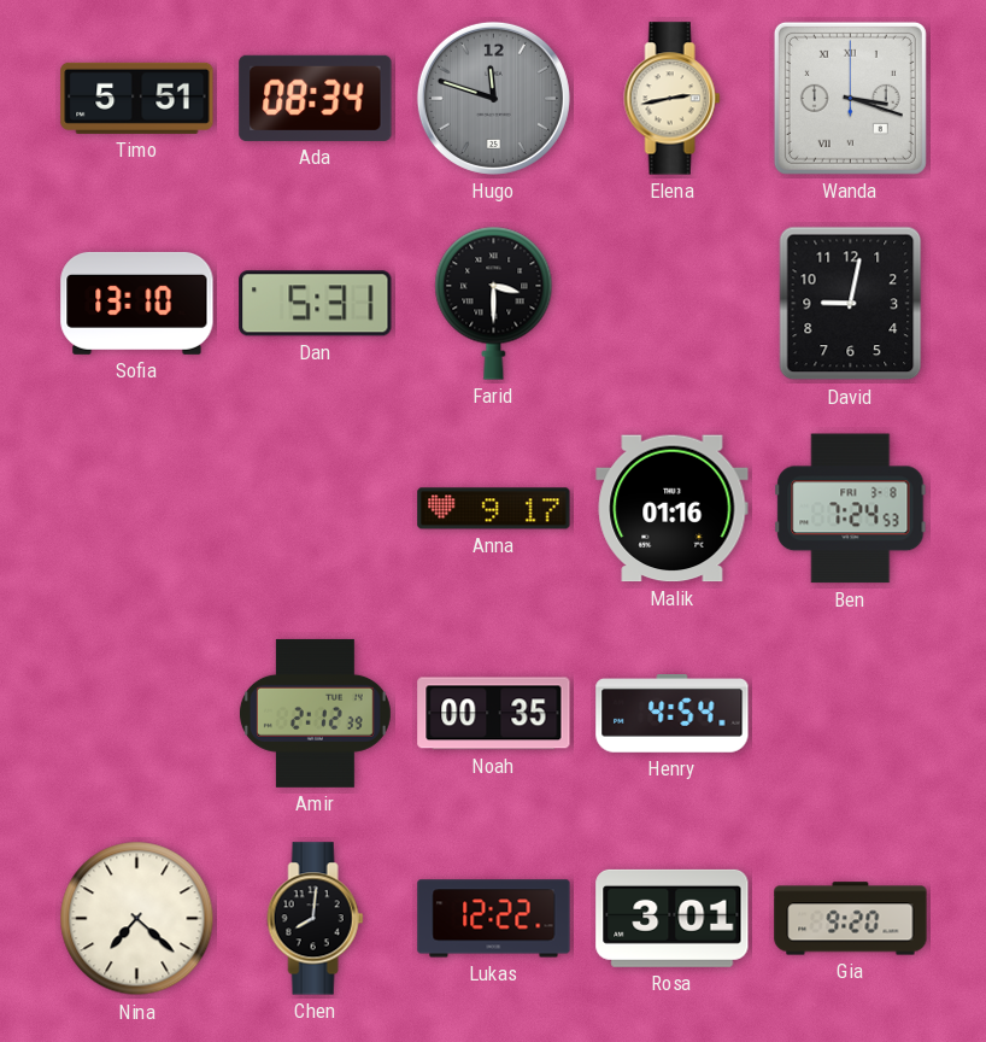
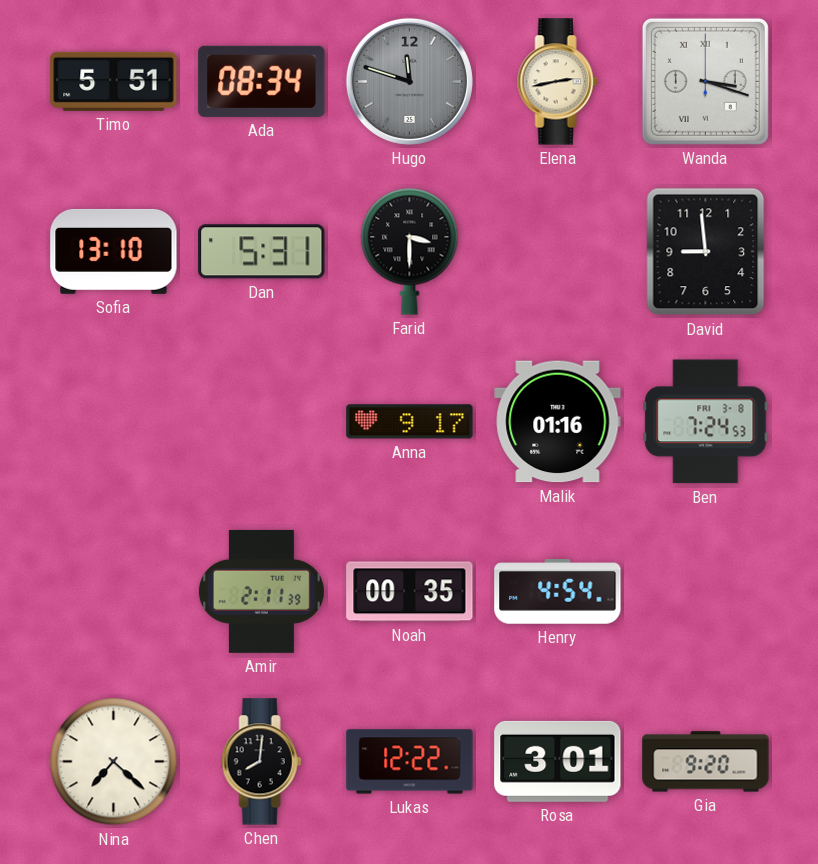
David: 9:02 -> 8:59
Amir: 2:12 -> 2:11
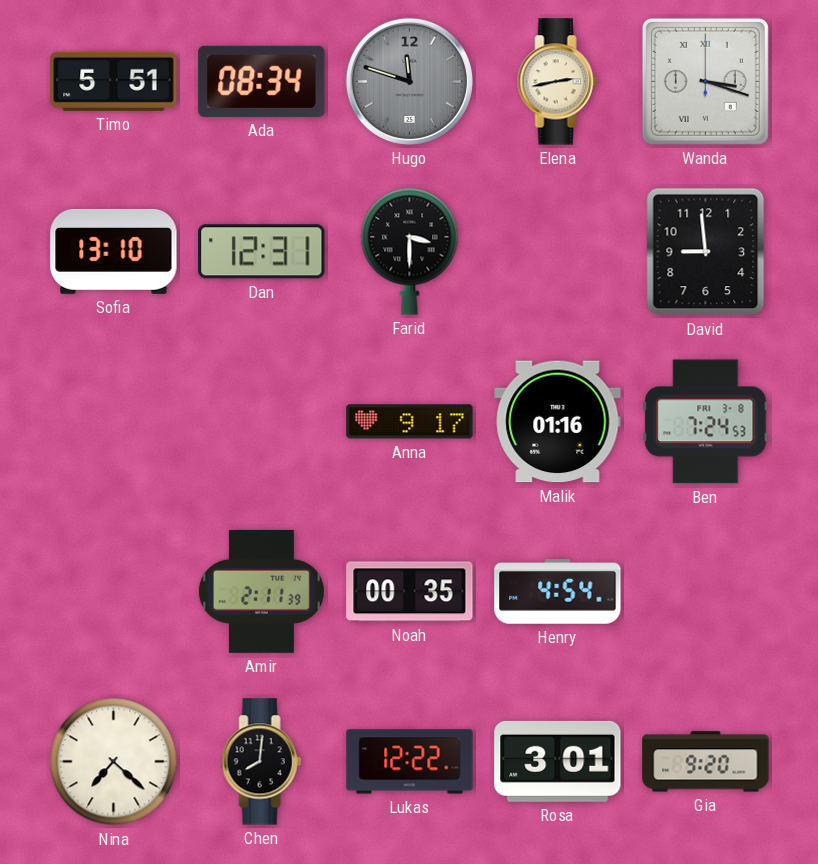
Dan: 5:31 -> 12:31
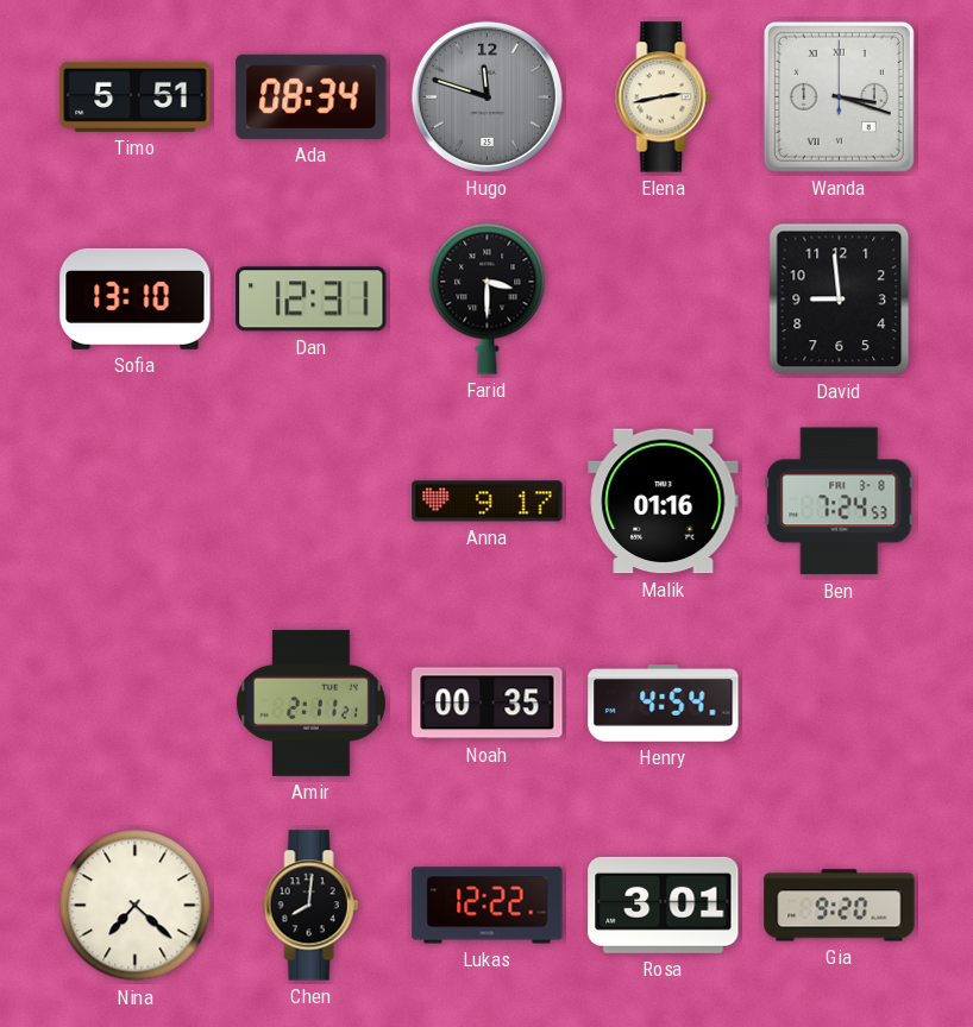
Amir: 2:11:39 -> 2:11:21
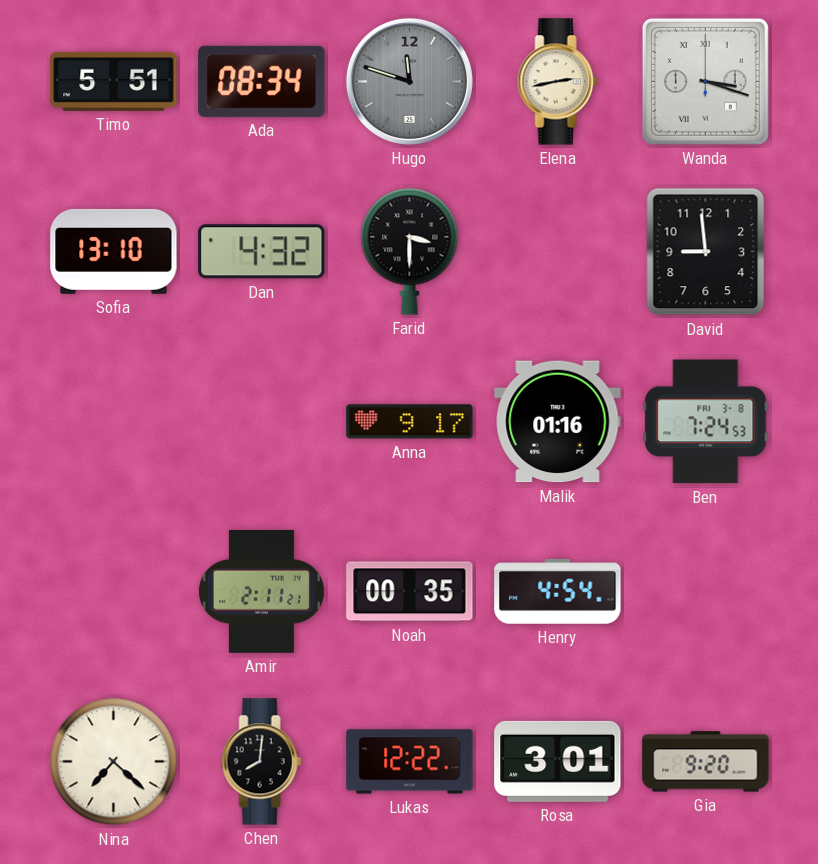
Dan: 12:31 -> 4:32
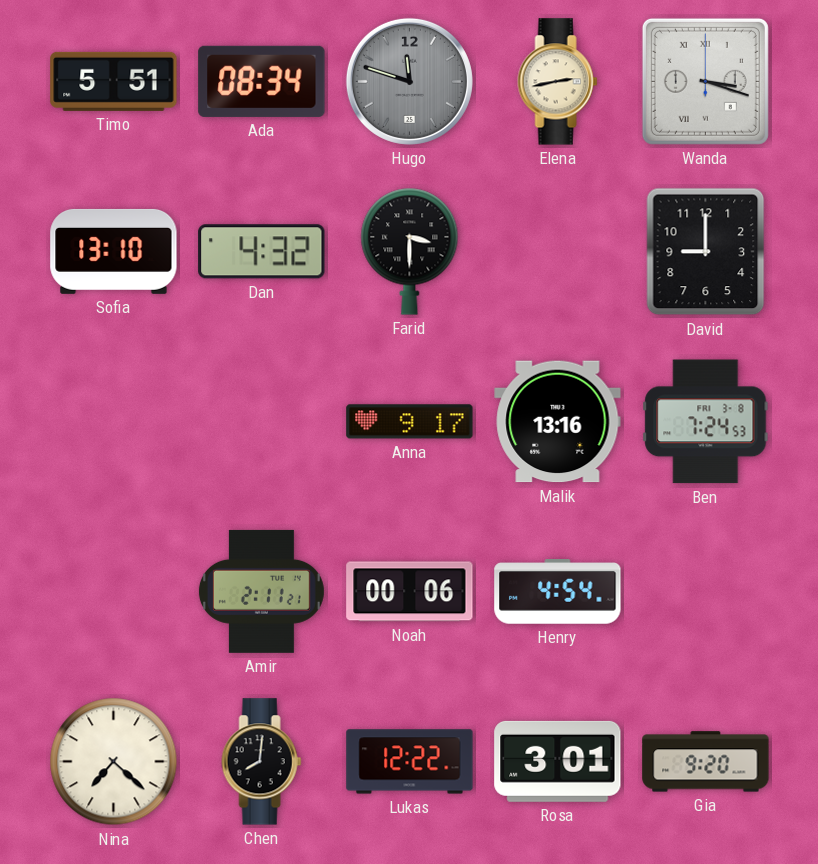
David: 8:59 -> 9:00
Malik: 01:16 -> 13:16
Noah: 00:35 -> 00:06
